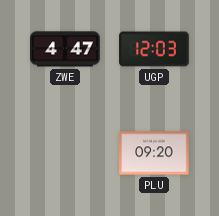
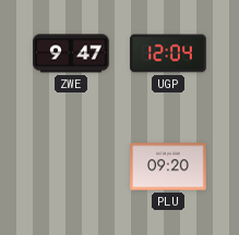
ZWE: 4:47 -> 9:47
UGP: 12:03 -> 12:04
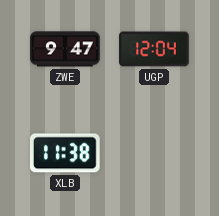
XLB: none -> 11:38
PLU: 09:20 -> none
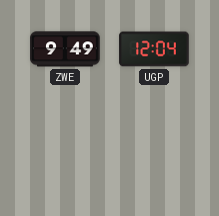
ZWE: 9:47 -> 9:49
XLB: 11:38 -> none
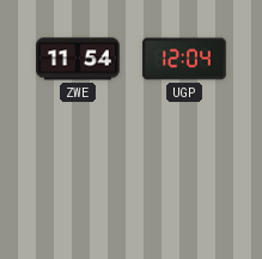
ZWE: 9:49 -> 11:54
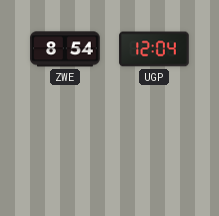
ZWE: 11:54 -> 8:54
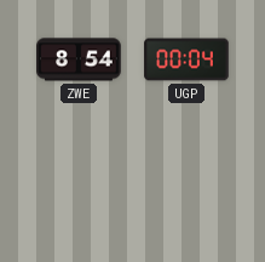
UGP: 12:04 -> 00:04
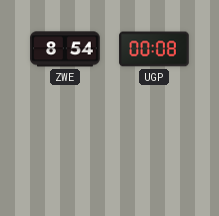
UGP: 00:04 -> 00:08
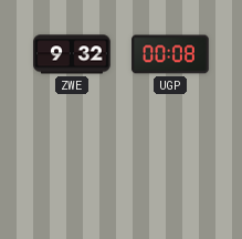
ZWE: 8:54 -> 9:32
